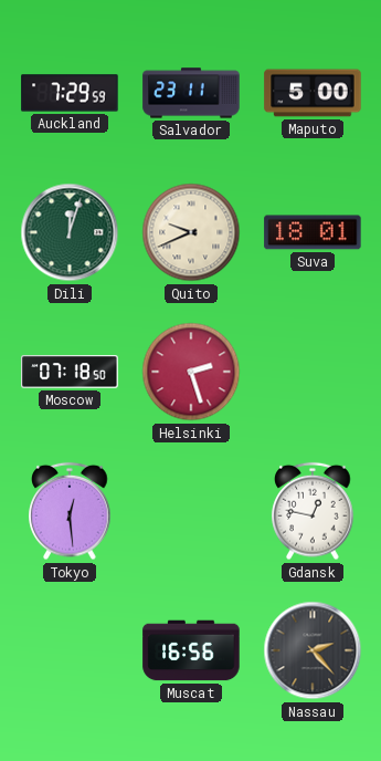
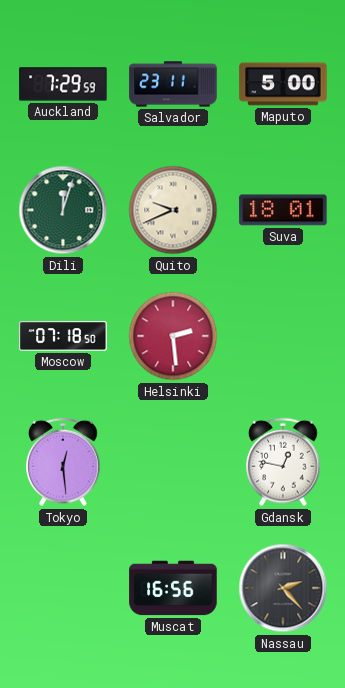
Helsinki: 2:27 -> 2:29
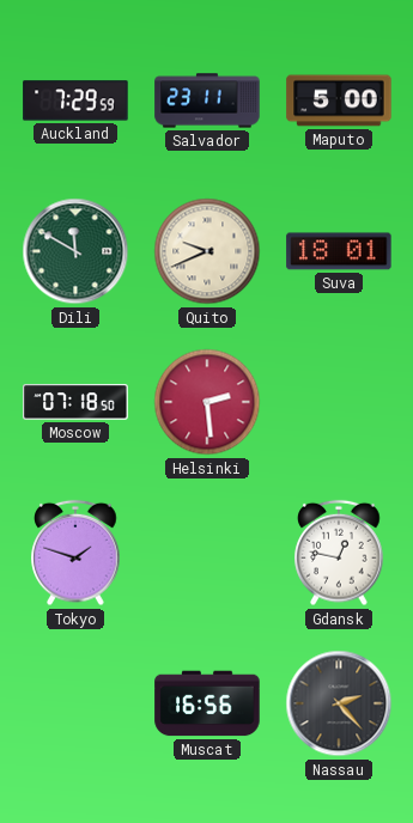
Dili: 12:03 -> 11:50
Tokyo: 12:29 -> 1:48
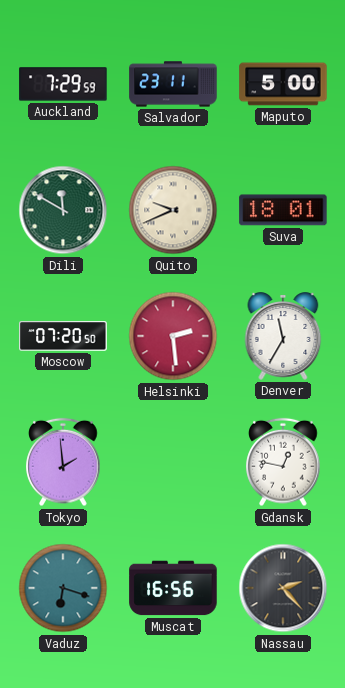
Moscow: 07:18 -> 07:20
Denver: none -> 11:35
Tokyo: 1:48 -> 1:59
Vaduz: none -> 6:18
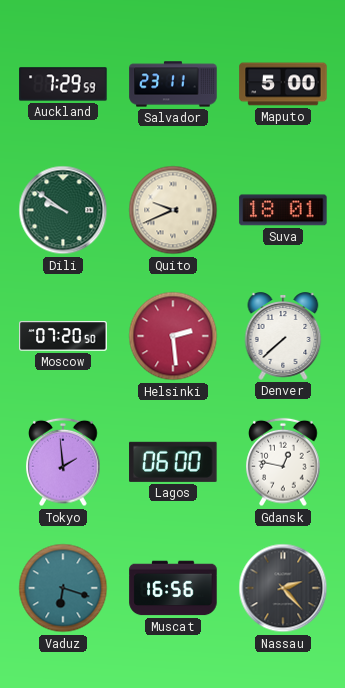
Dili: 11:50 -> 9:51
Denver: 11:35 -> 7:38
Lagos: none -> 06:00
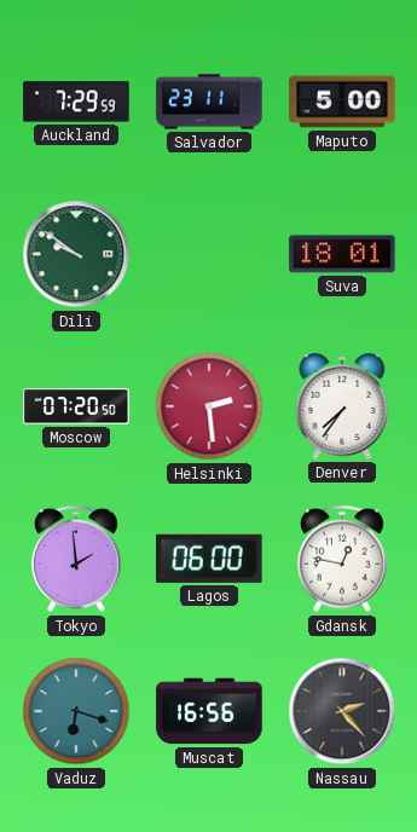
Quito: 9:41 -> none
Denver: 7:38 -> 7:36
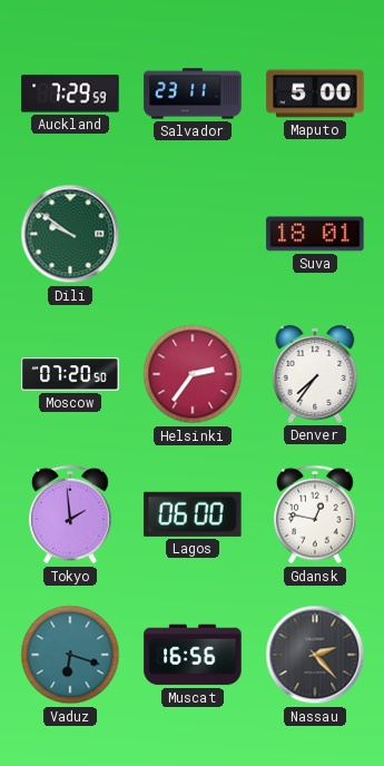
Helsinki: 2:29 -> 2:36
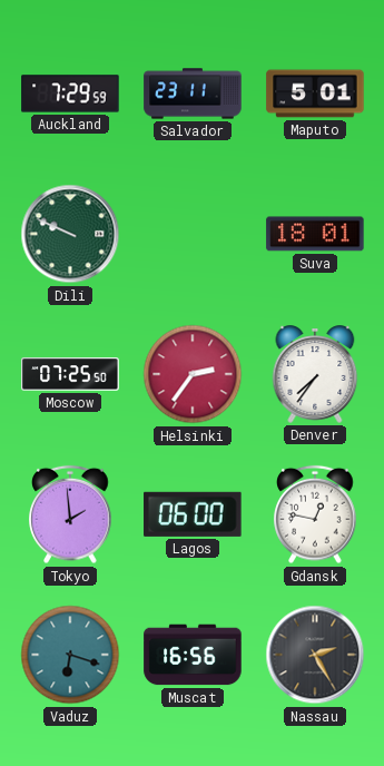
Maputo: 5:00 -> 5:01
Dili: 9:51 -> 9:49
Moscow: 07:20 -> 07:25
Nassau: 2:23 -> 2:25
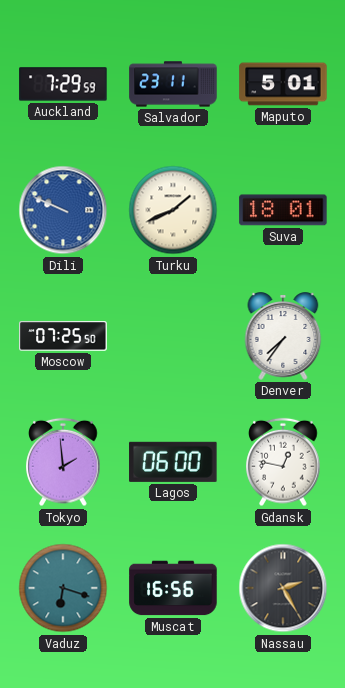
Dili dial: green -> blue
Turku: none -> 1:41
Helsinki: 2:36 -> none
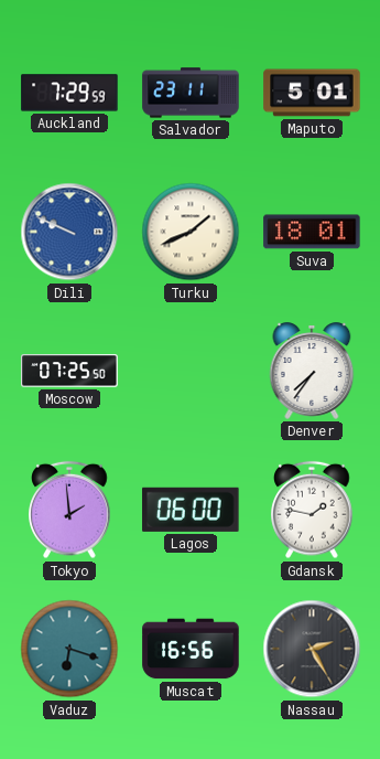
Gdansk: 12:47 -> 1:47
